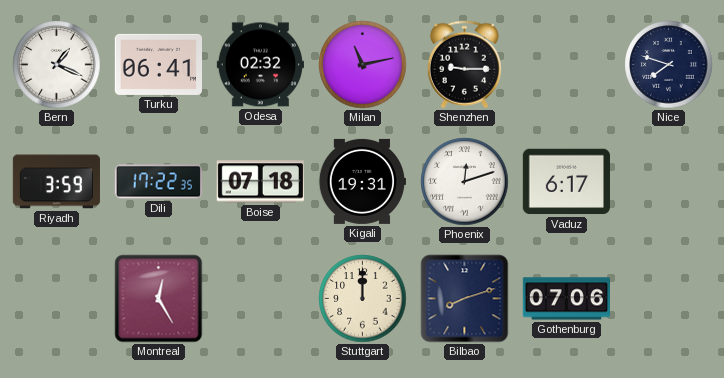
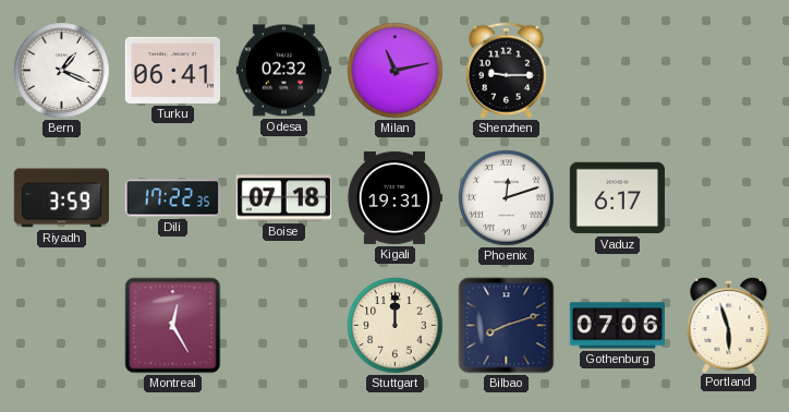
Nice: 7:48 -> none
Portland: none -> 5:57
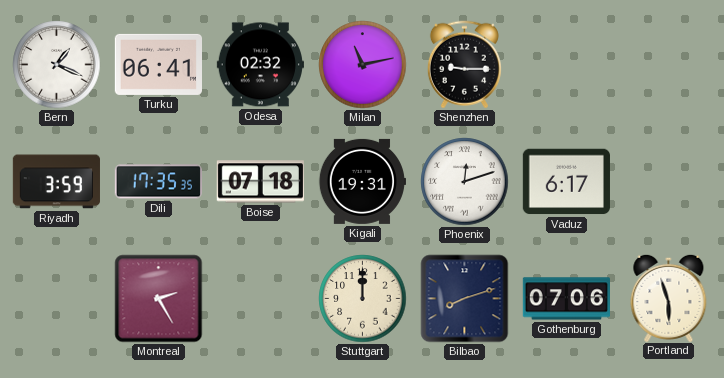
Dili: 17:22 -> 17:35
Montreal: 12:25 -> 2:25
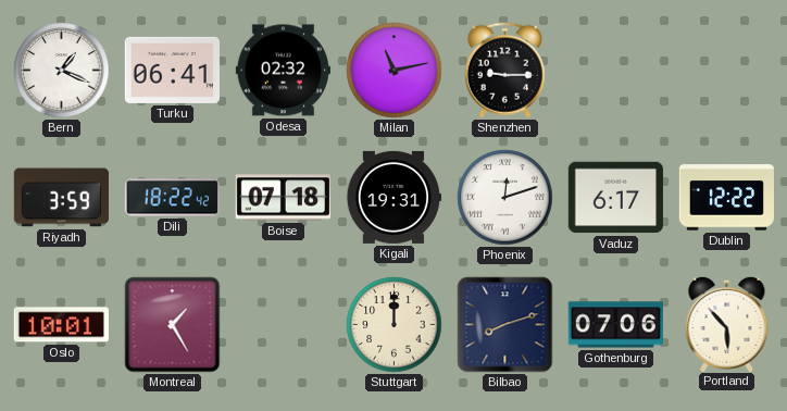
Dili: 17:35 -> 18:22
Dublin: none -> 12:22
Oslo: none -> 10:01
Montreal: 2:25 -> 1:25
Portland: 5:57 -> 5:53
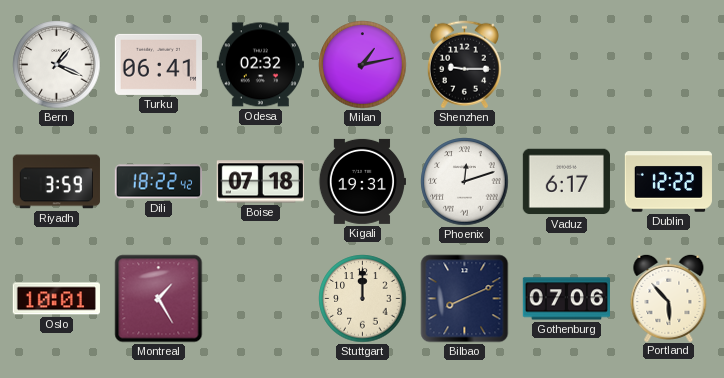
Milan: 11:13 -> 1:13
Bilbao: 8:12 -> 8:11
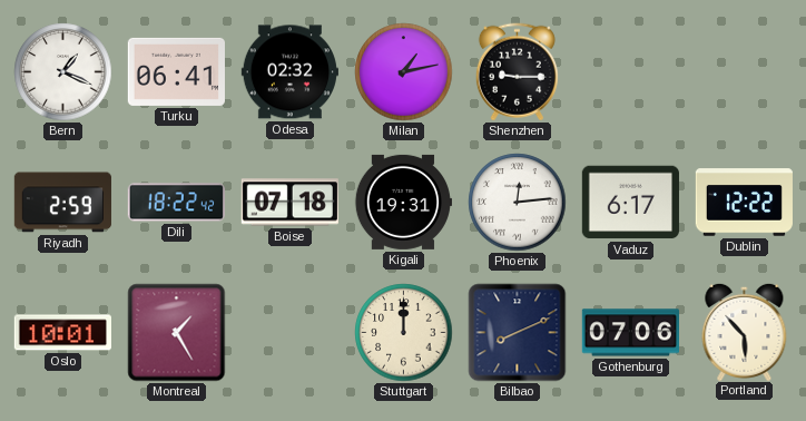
Riyadh: 3:59 -> 2:59
Phoenix: 12:12 -> 12:14
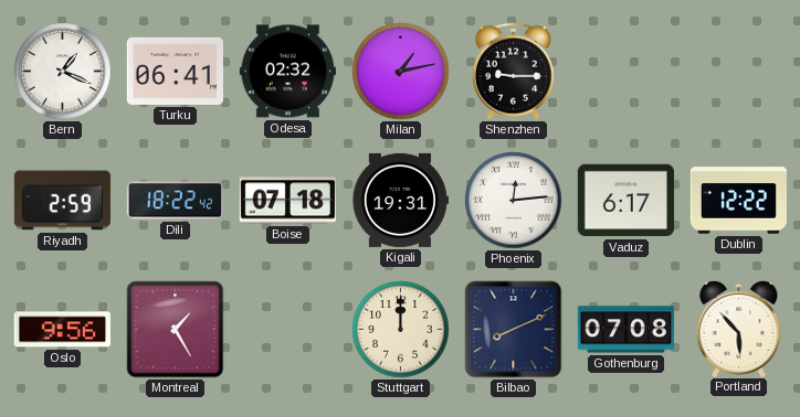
Oslo: 10:01 -> 9:56
Gothenburg: 07:06 -> 07:08
